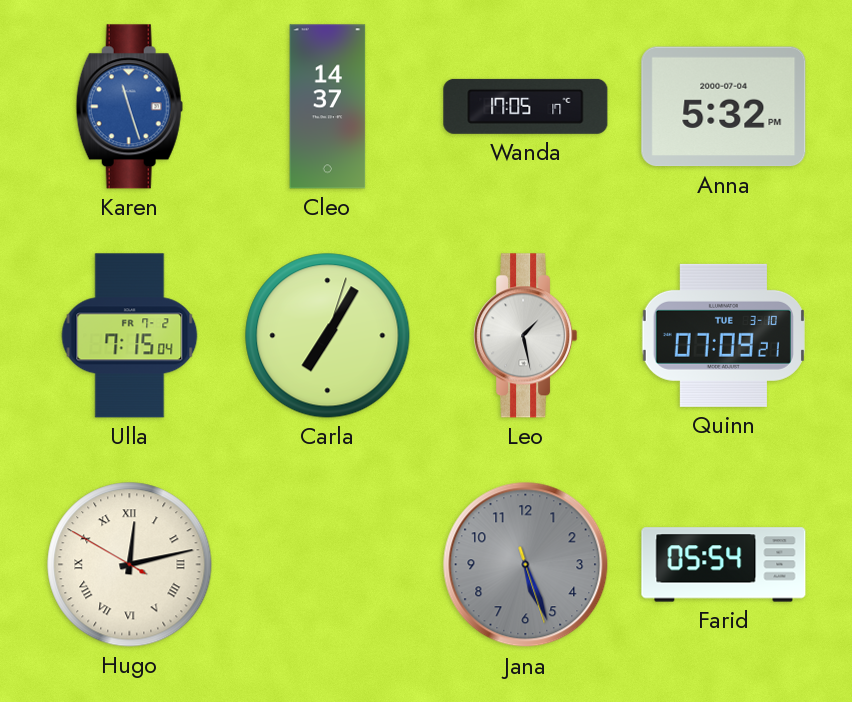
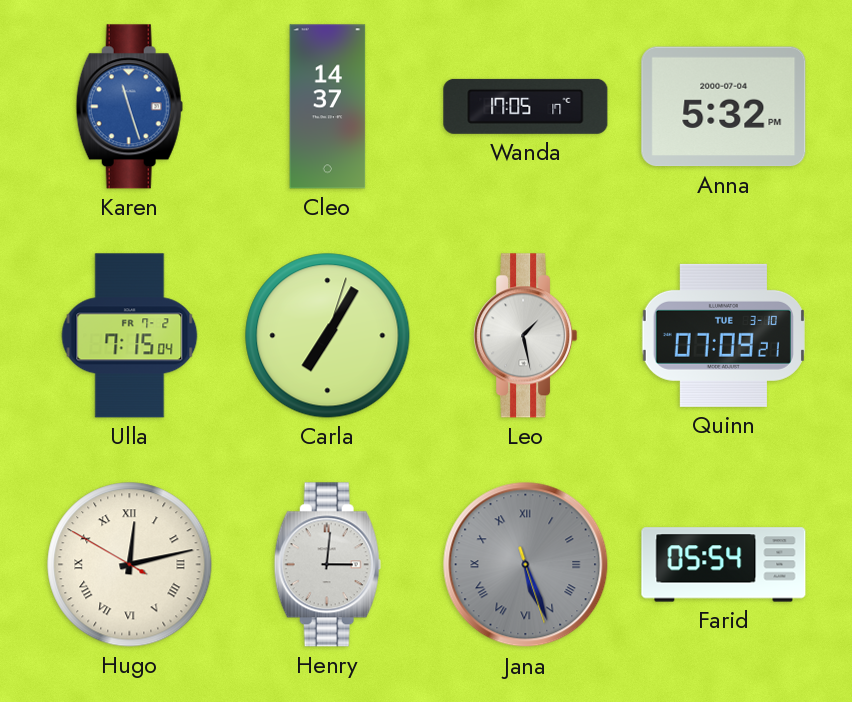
Henry: none -> 3:01
Jana numerals: Arabic -> Roman
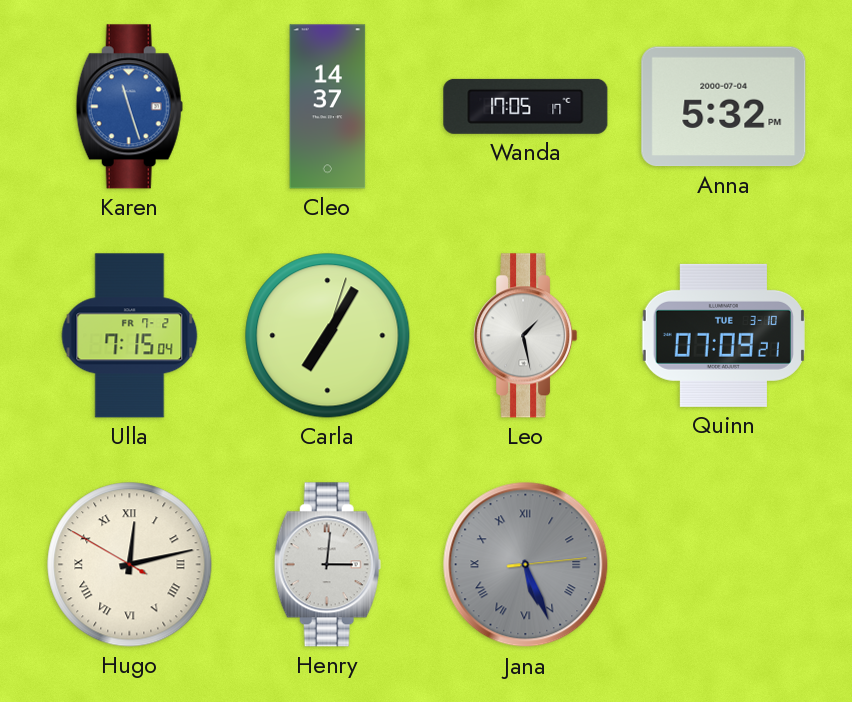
Jana: 5:26:27 -> 5:26:14
Farid: 05:54 -> none
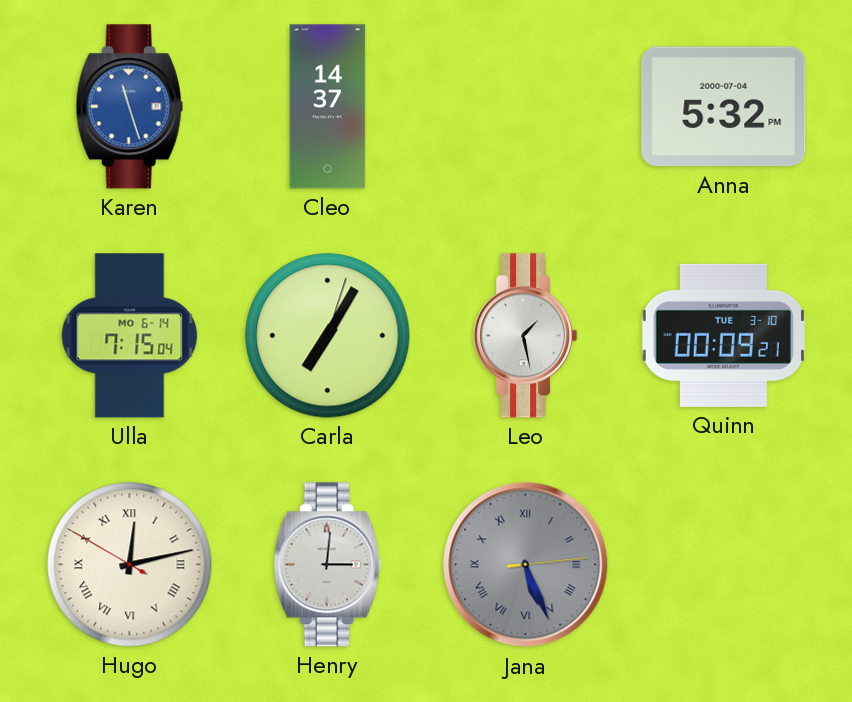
Wanda: 17:05 -> none
Ulla date: FR 7-2 -> MO 6-14
Quinn: 07:09 -> 00:09
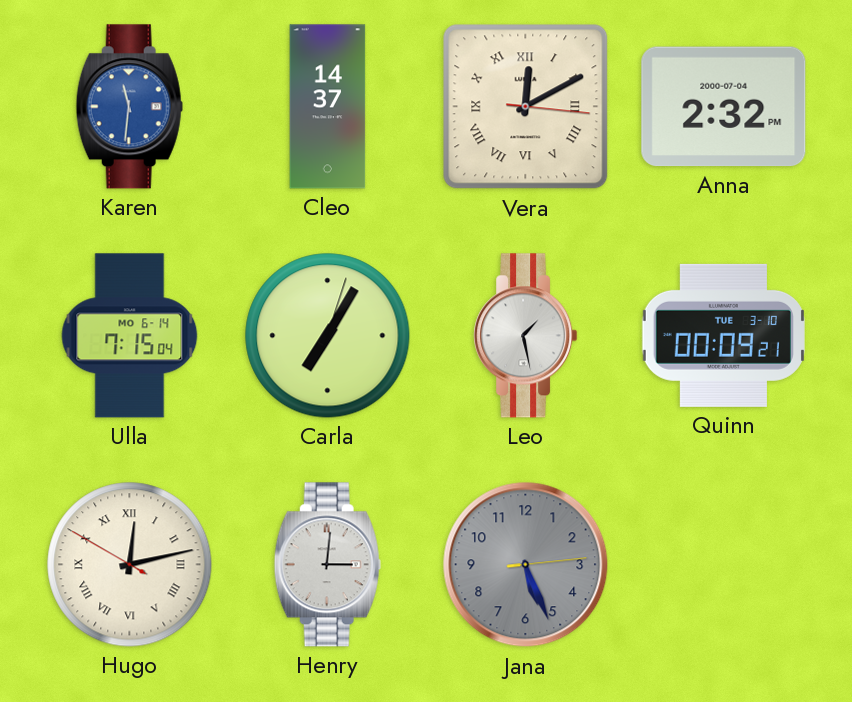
Karen: 11:27 -> 11:31
Vera: none -> 12:10
Anna: 5:32 -> 2:32
Jana numerals: Roman -> Arabic
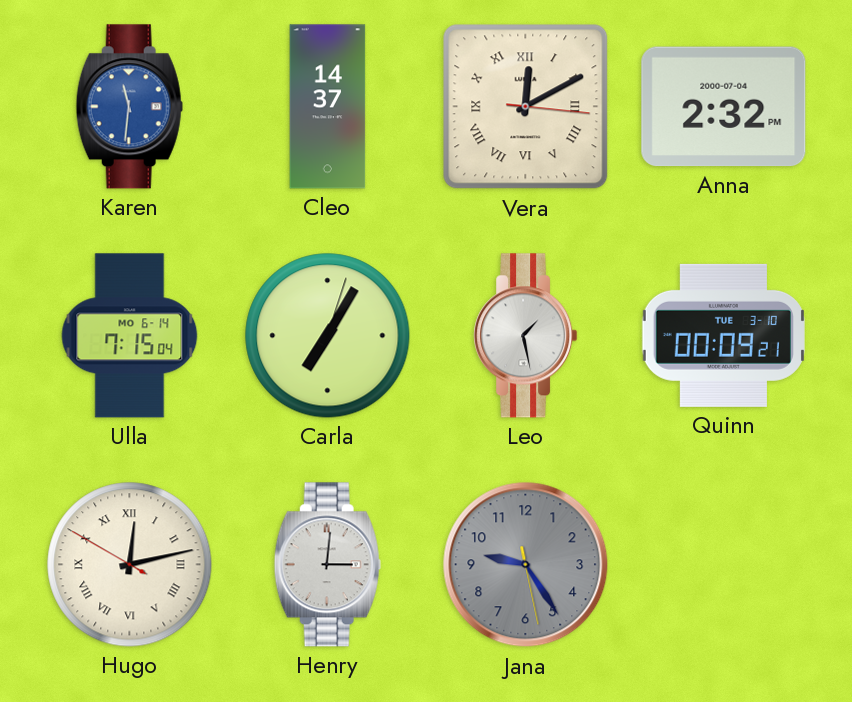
Jana: 5:26 -> 9:24
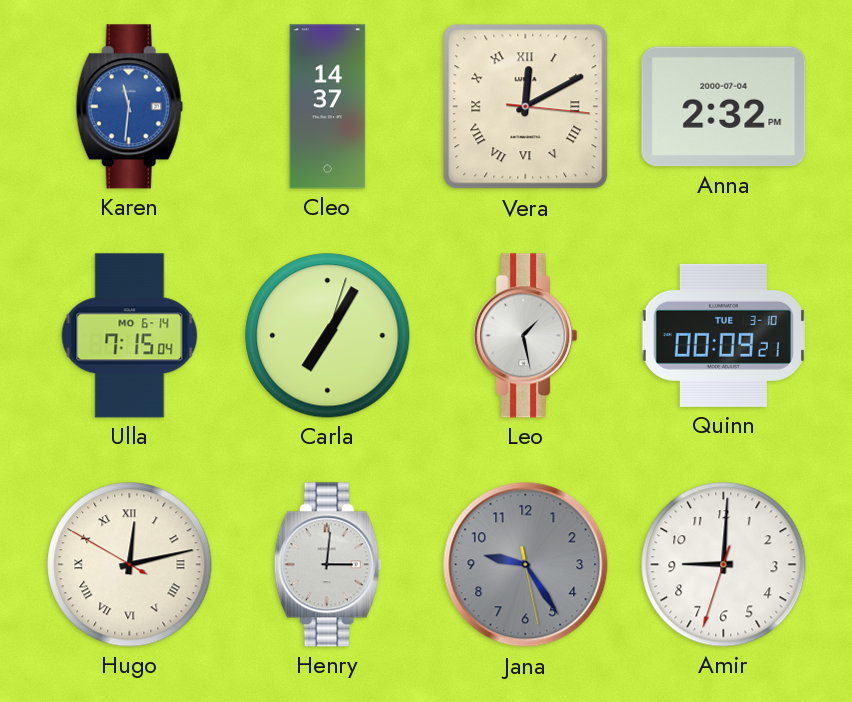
Amir: none -> 9:00
